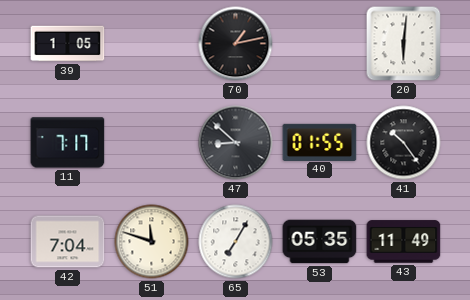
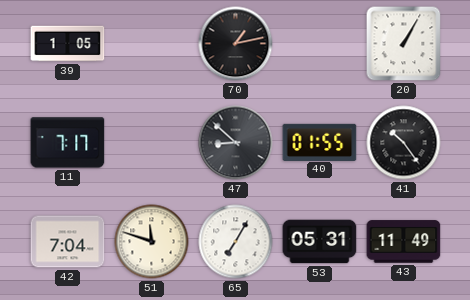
20: 6:01 -> 1:05
53: 05:35 -> 05:31
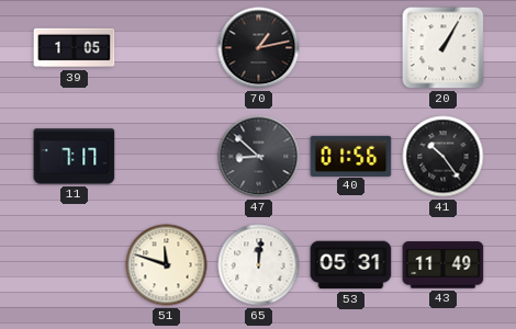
40: 01:55 -> 01:56
42: 7:04 -> none
65: 7:05 -> 12:01
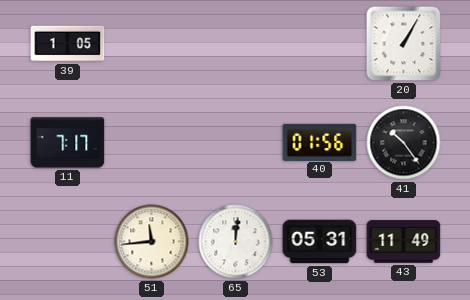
70: 1:13 -> none
47: 8:52 -> none
51: 11:48 -> 11:44
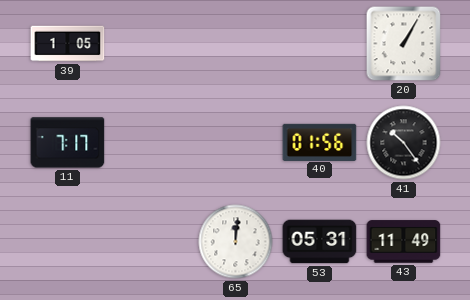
51: 11:44 -> none
